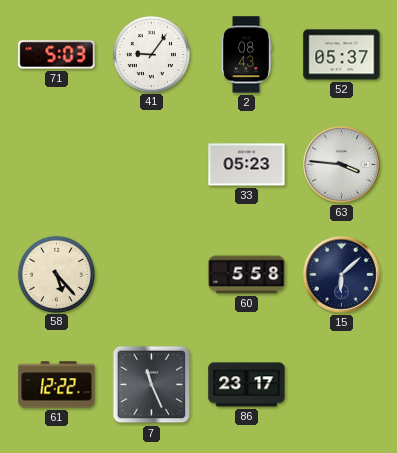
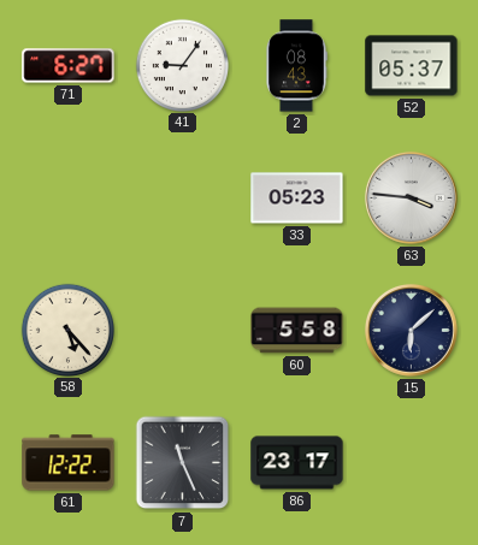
71: 5:03 -> 6:27
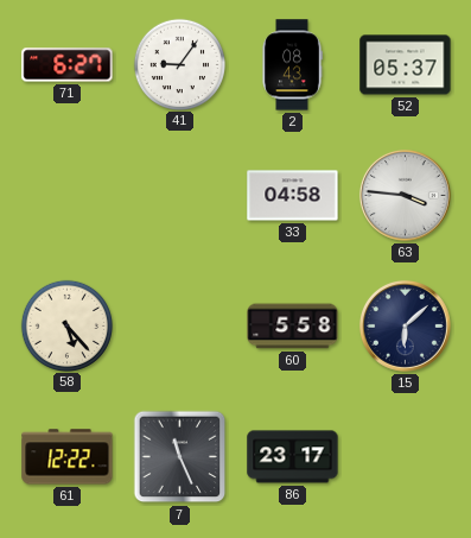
33: 05:23 -> 04:58
